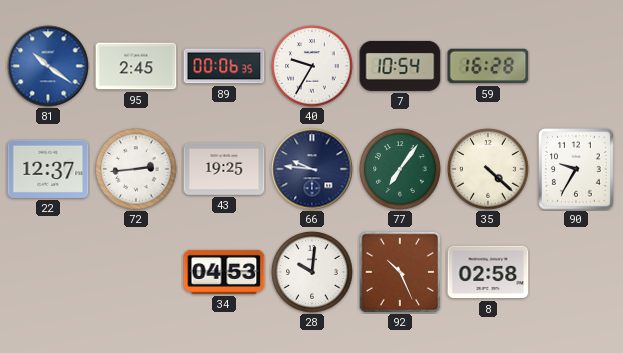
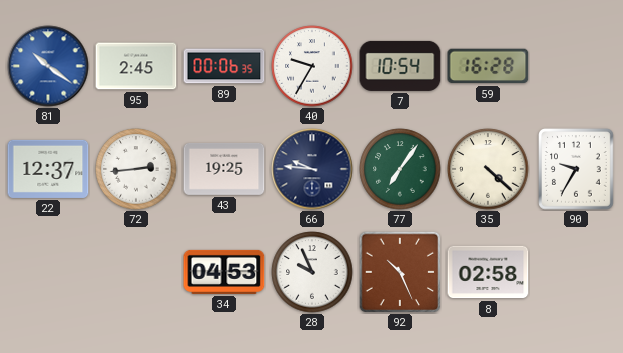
28: 10:01 -> 9:56
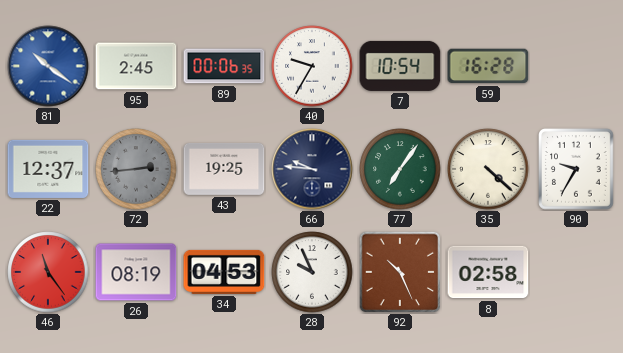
72 dial: white -> grey
46: none -> 11:24
26: none -> 08:19
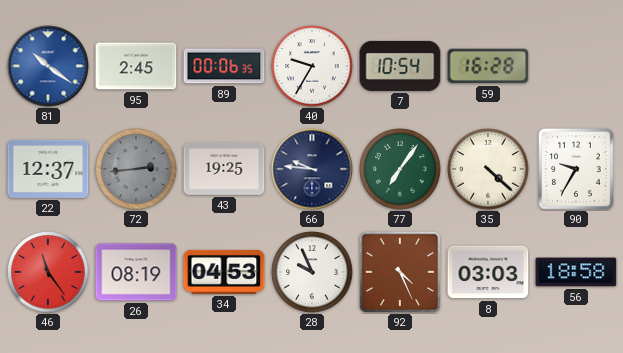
92: 10:26 -> 4:26
8: 02:58 -> 03:03
56: none -> 18:58
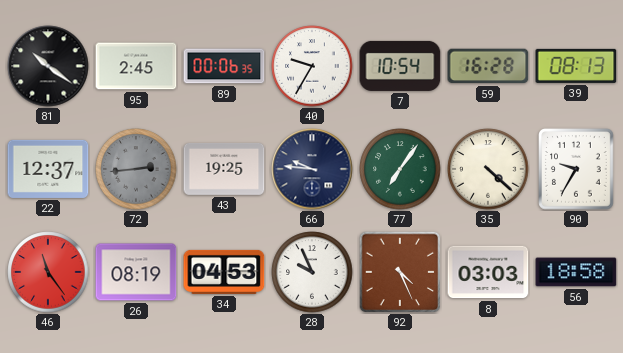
81 dial: blue -> black
39: none -> 08:13
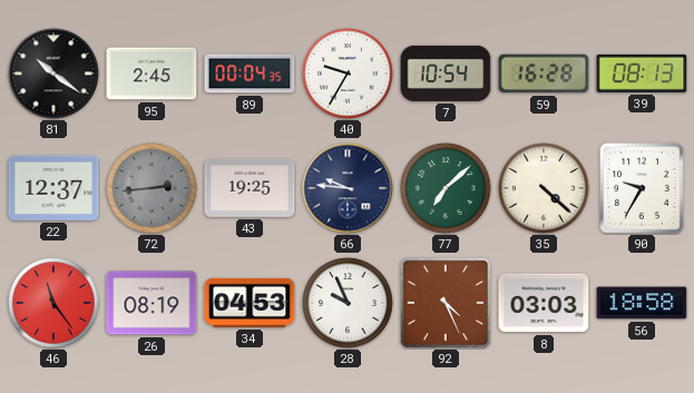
89: 00:06 -> 00:04
77: 7:06 -> 7:08
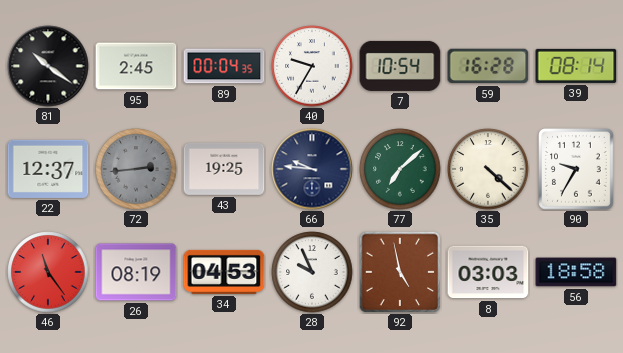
39: 08:13 -> 08:14
92: 4:26 -> 4:58
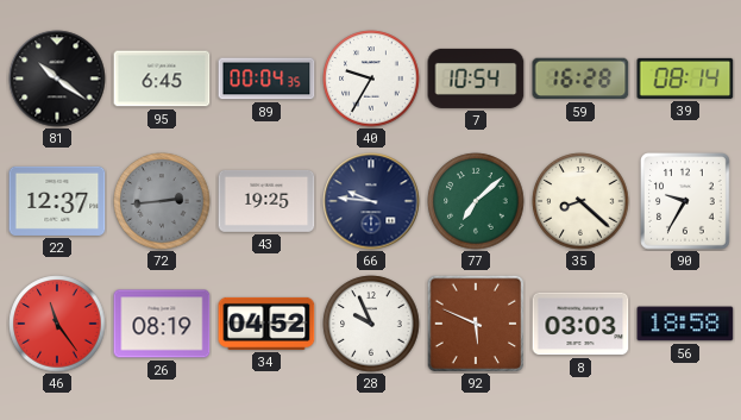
95: 2:45 -> 6:45
35: 4:22 -> 8:22
34: 04:53 -> 04:52
92: 4:58 -> 5:49
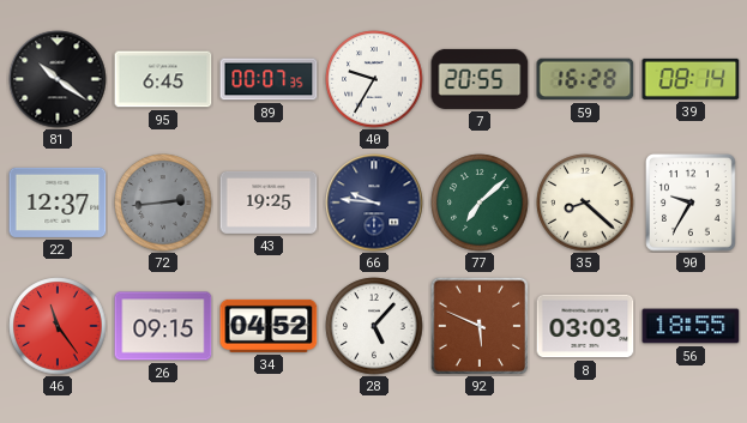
89: 00:04 -> 00:07
7: 10:54 -> 20:55
26: 08:19 -> 09:15
28: 9:56 -> 5:07
56: 18:58 -> 18:55
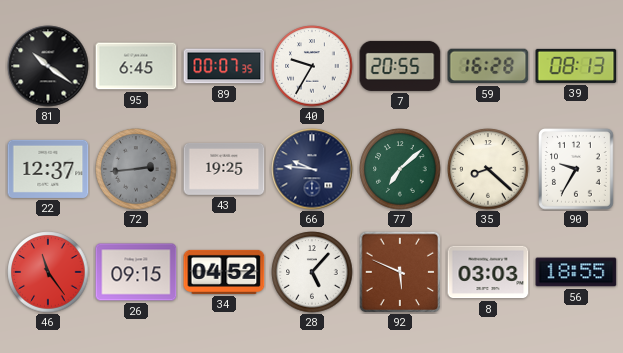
39: 08:14 -> 08:13
